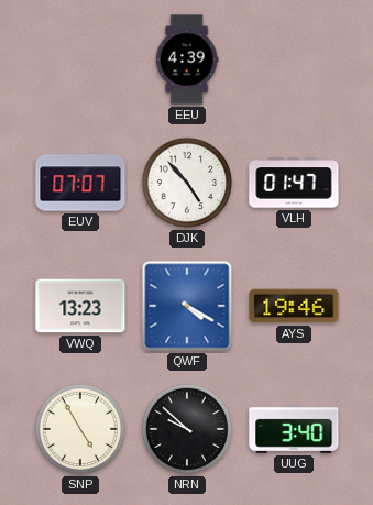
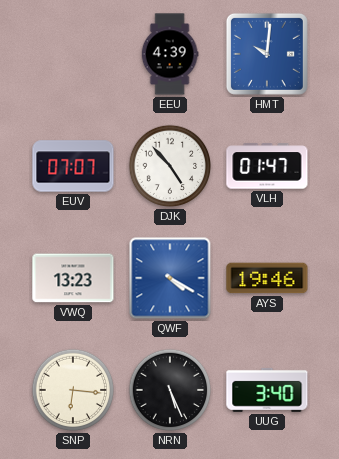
HMT: none -> 10:01
SNP: 4:55 -> 6:16
NRN: 9:52 -> 5:26
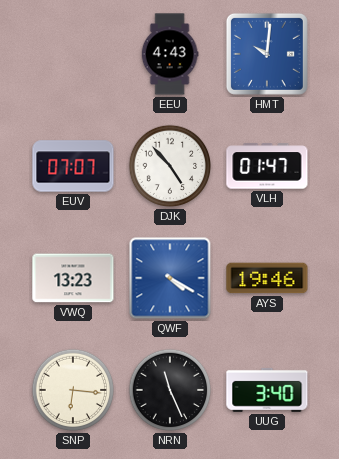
EEU: 4:39 -> 4:43
NRN: 5:26 -> 11:26
